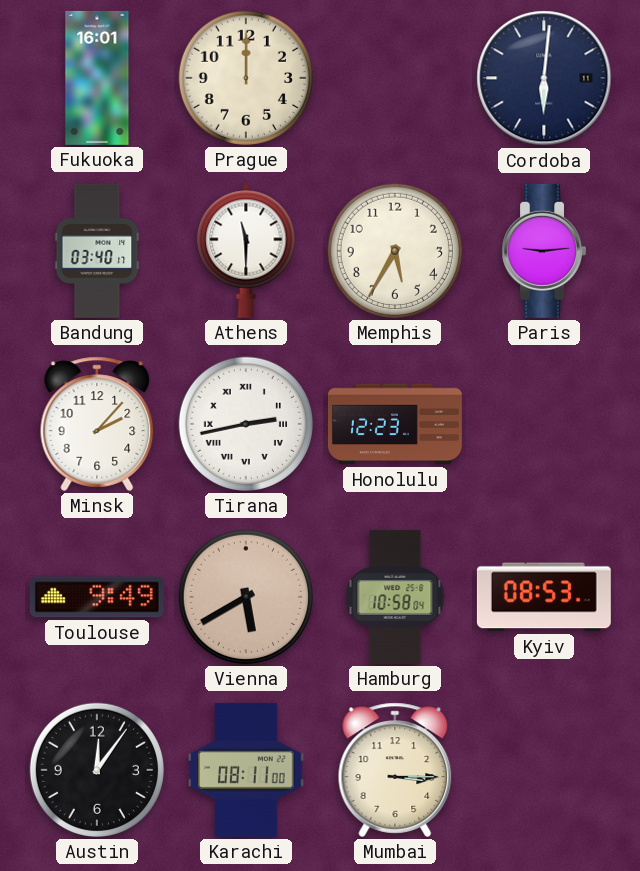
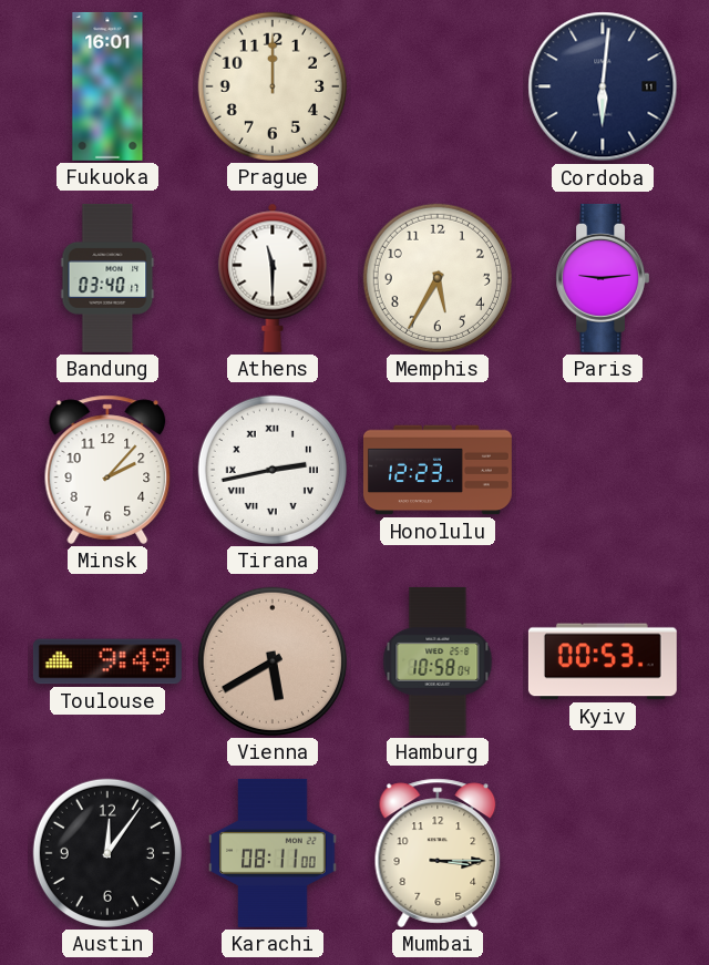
Kyiv: 08:53 -> 00:53
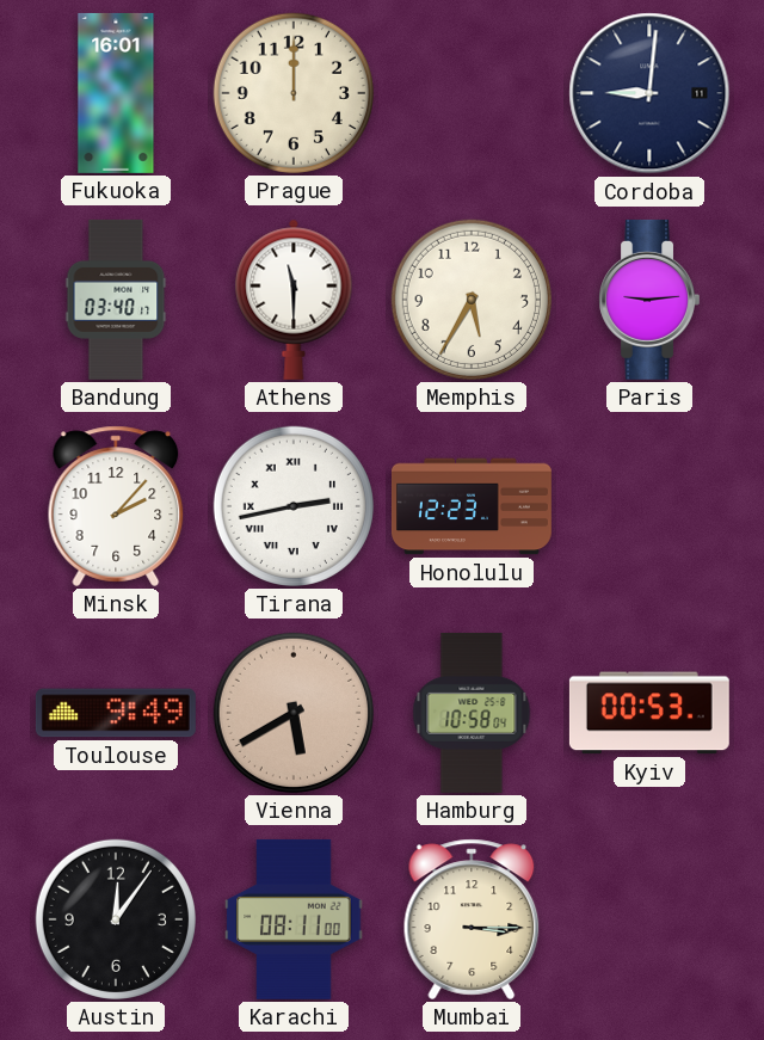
Cordoba: 6:01 -> 9:01
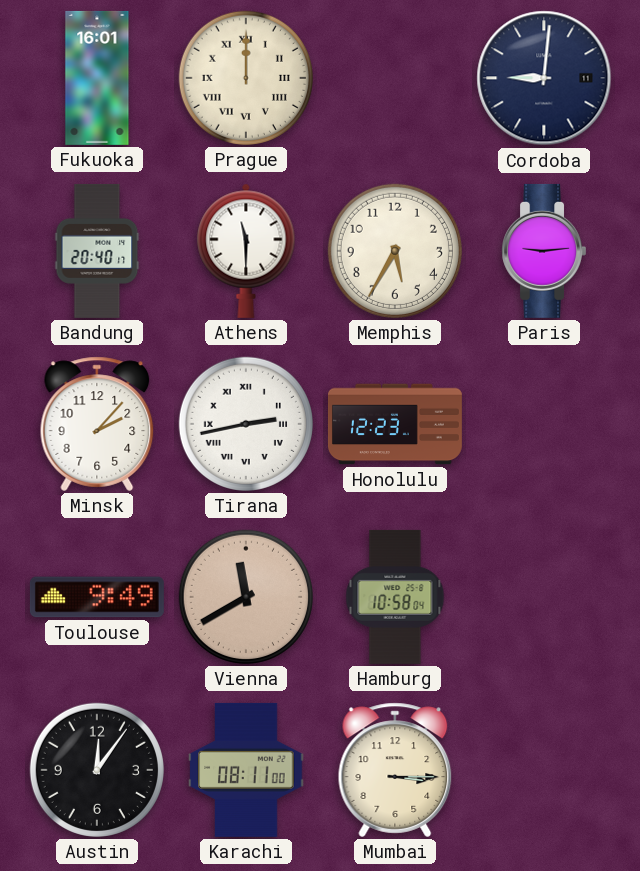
Prague numerals: Arabic -> Roman
Bandung: 03:40 -> 20:40
Vienna: 5:40 -> 11:40
Kyiv: 00:53 -> none
